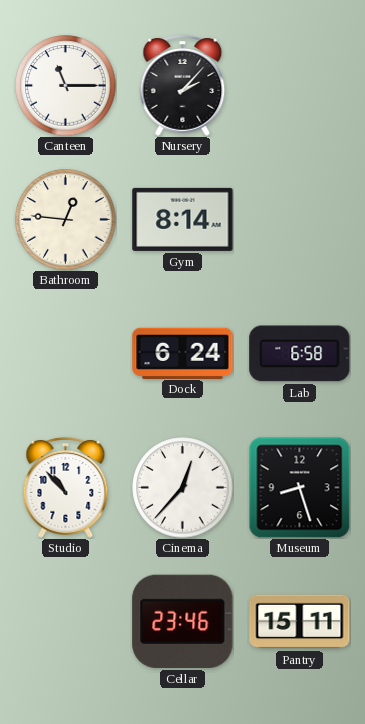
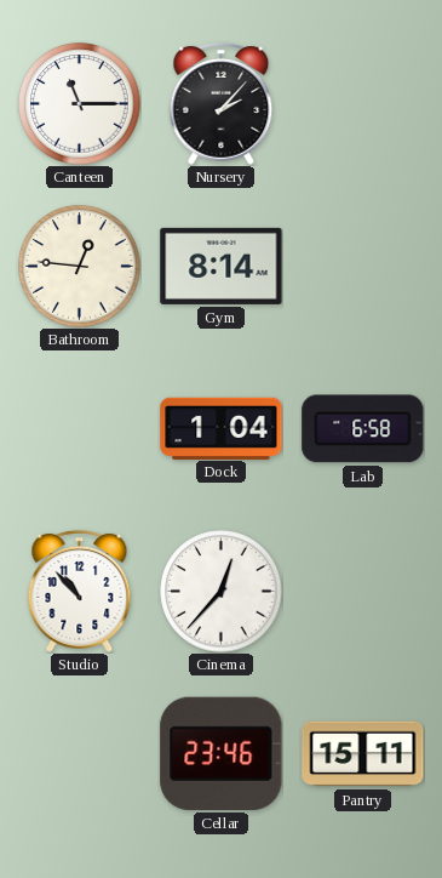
Dock: 6:24 -> 1:04
Museum: 8:27 -> none
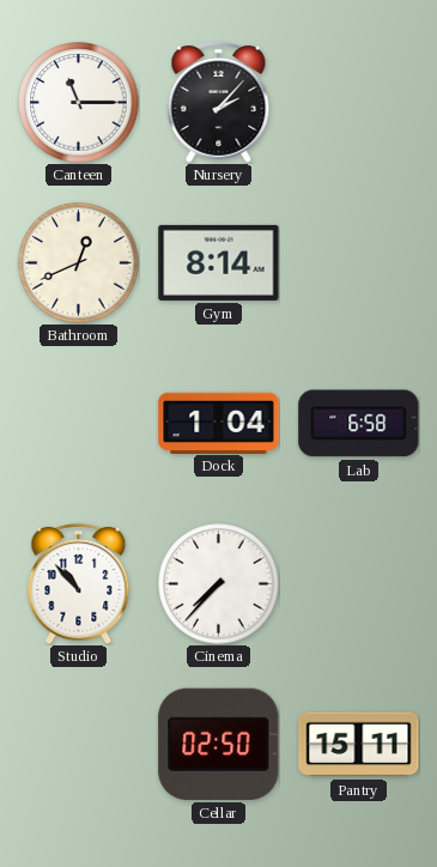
Bathroom: 12:46 -> 12:41
Cinema: 12:37 -> 7:37
Cellar: 23:46 -> 02:50
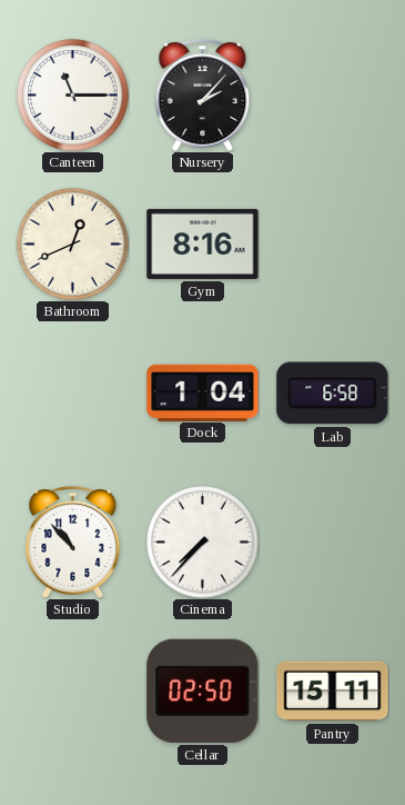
Gym: 8:14 -> 8:16
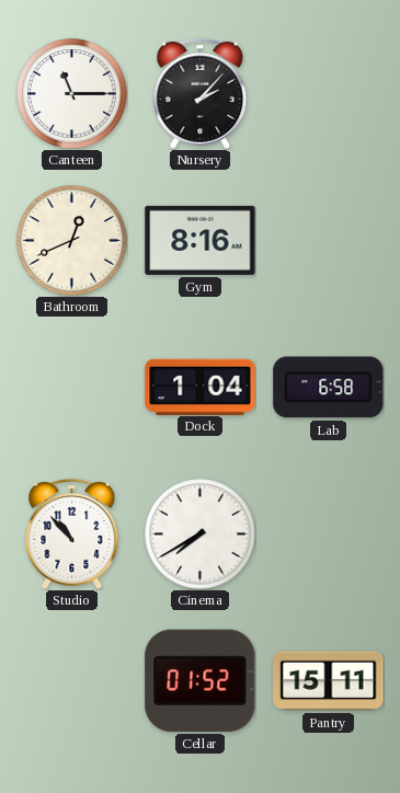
Cinema: 7:37 -> 7:40
Cellar: 02:50 -> 01:52
